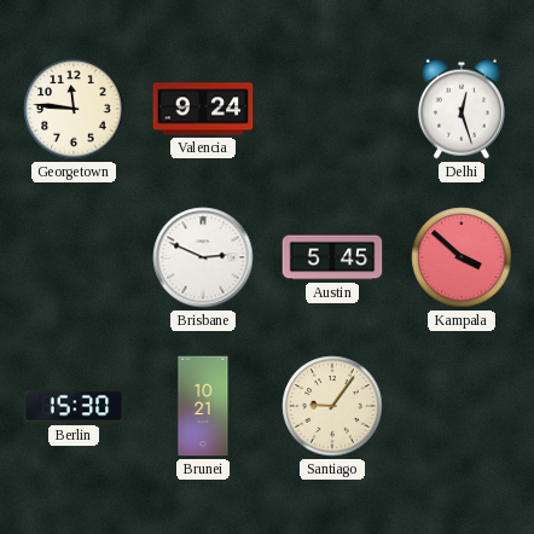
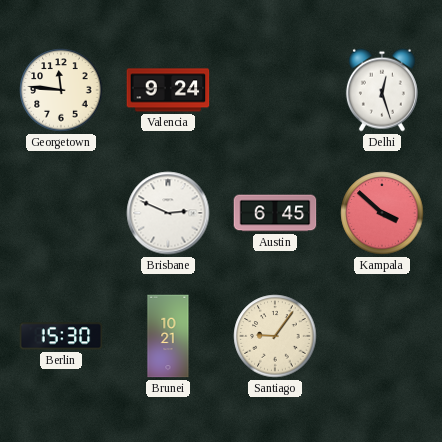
Austin: 5:45 -> 6:45
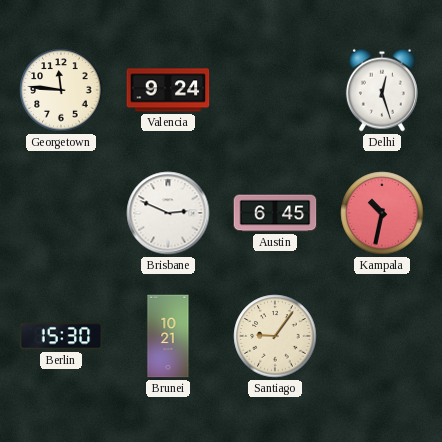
Kampala: 3:52 -> 10:32
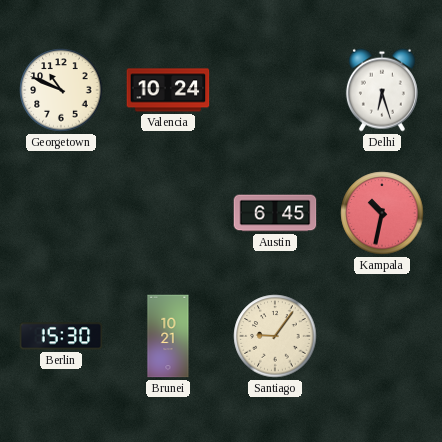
Georgetown: 11:46 -> 10:49
Valencia: 9:24 -> 10:24
Delhi: 12:27 -> 6:27
Brisbane: 2:49 -> none
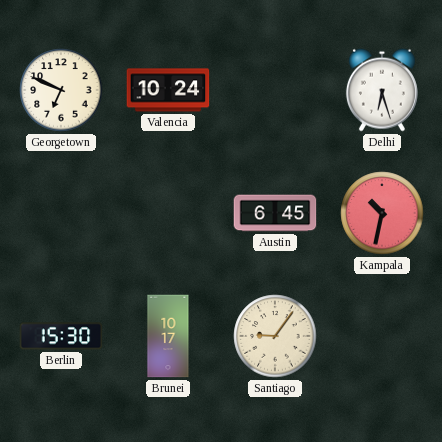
Georgetown: 10:49 -> 6:49
Brunei: 10:21 -> 10:17
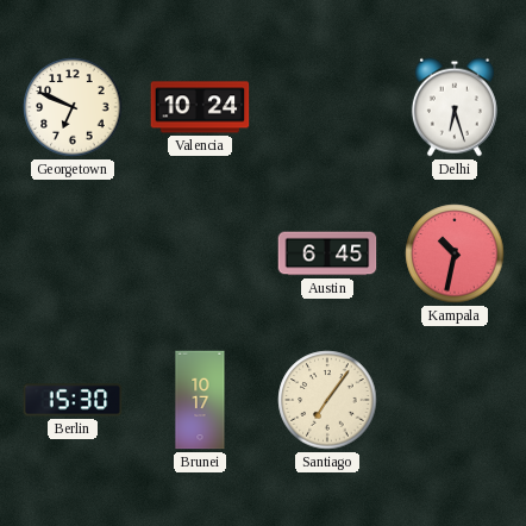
Santiago: 9:06 -> 7:06
